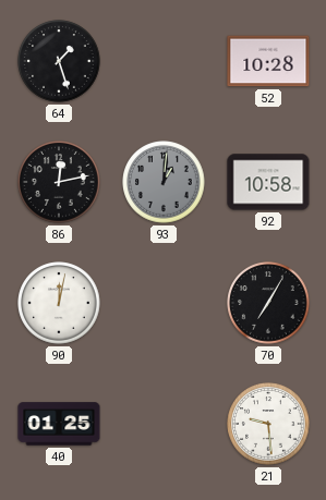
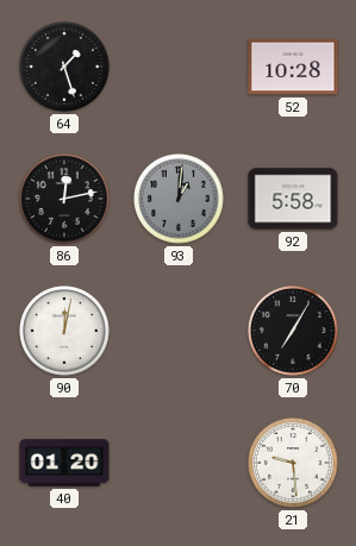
92: 10:58 -> 5:58
40: 01:25 -> 01:20
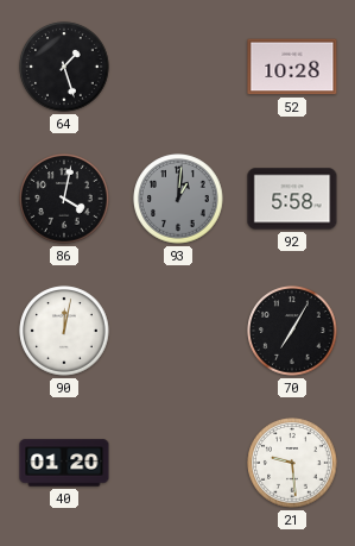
86: 12:13 -> 4:02
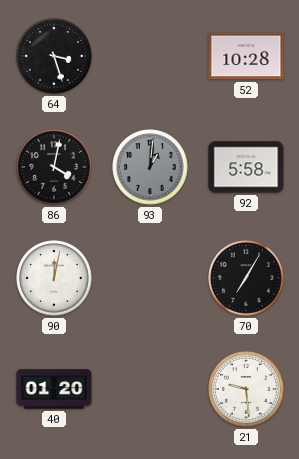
64: 1:27 -> 3:27
